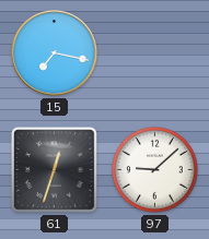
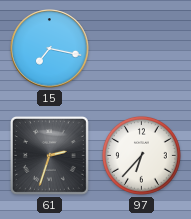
61: 12:33 -> 2:33
97: 9:08 -> 6:37
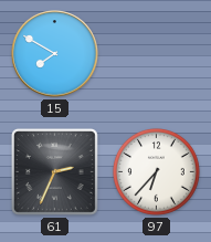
15: 7:17 -> 7:50
61: 2:33 -> 2:34
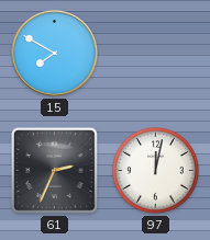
97: 6:37 -> 12:02
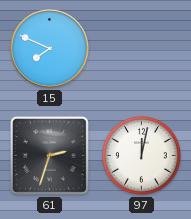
15: 7:50 -> 7:49
61: 2:34 -> 2:33
